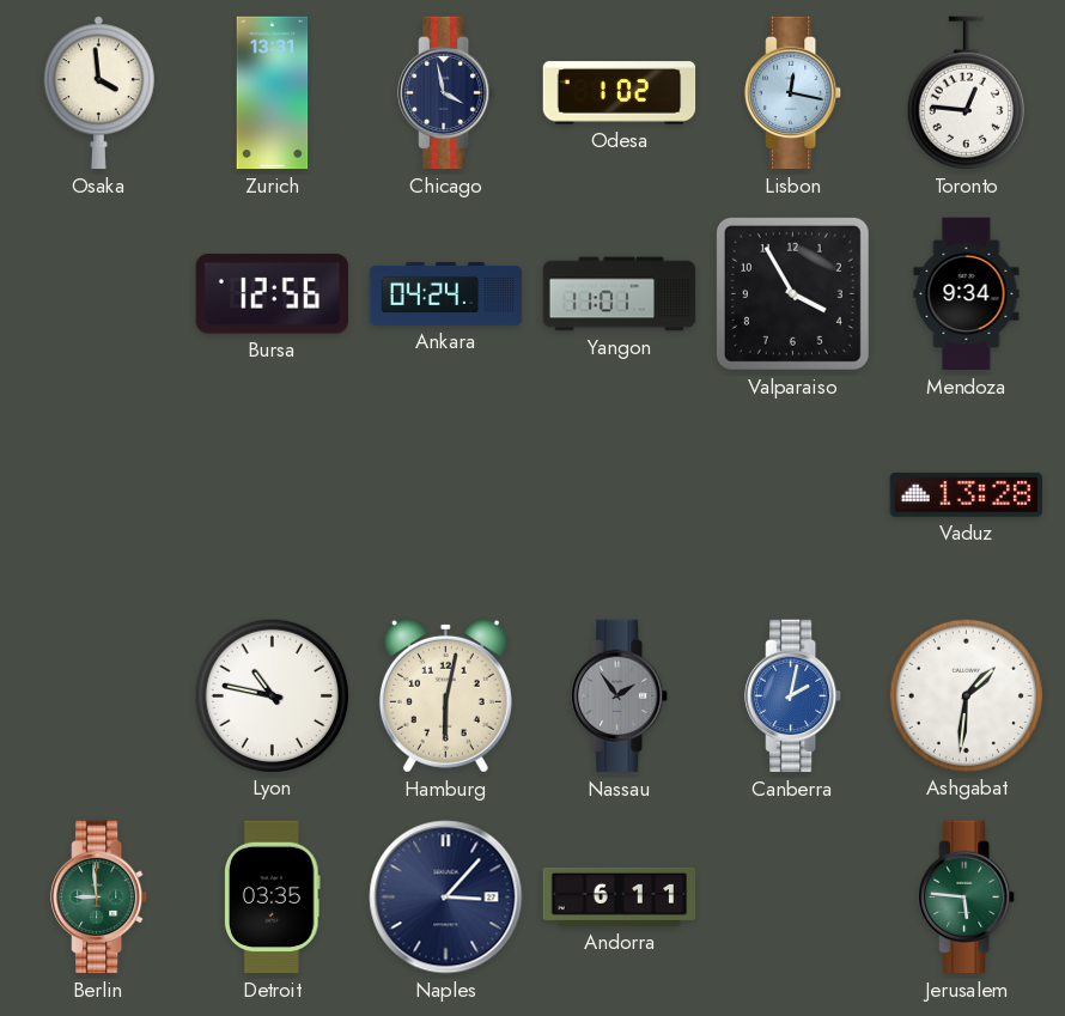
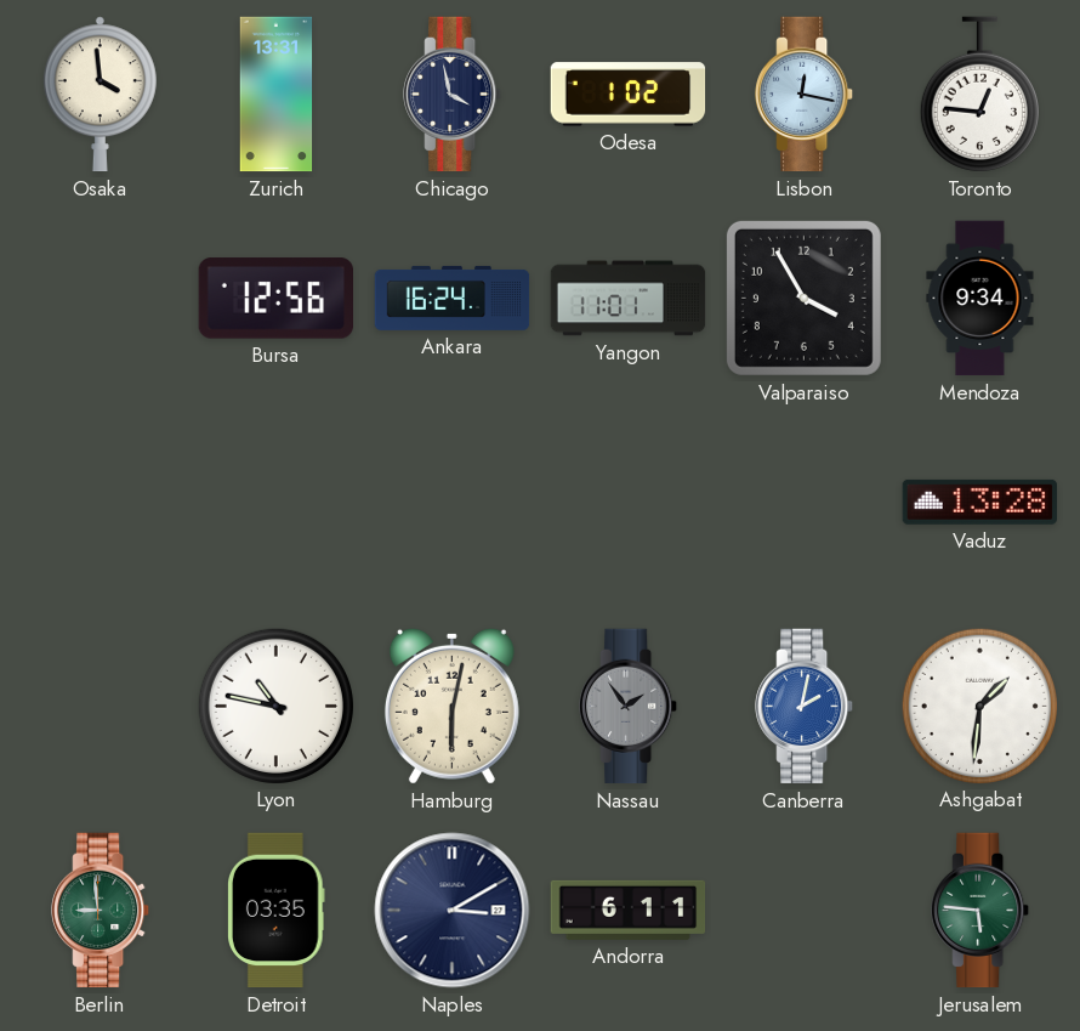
Ankara: 04:24 -> 16:24
Naples: 3:07 -> 3:10
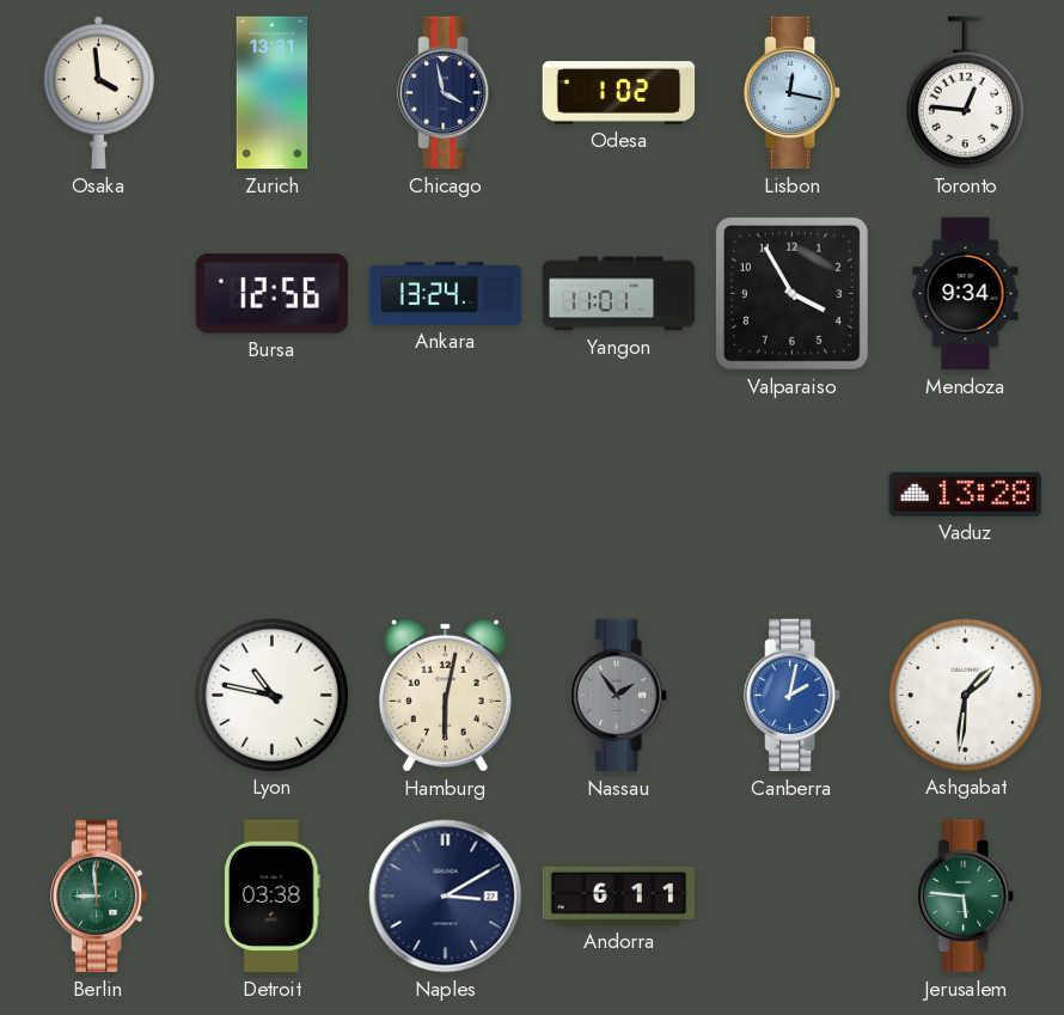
Ankara: 16:24 -> 13:24
Detroit: 03:35 -> 03:38
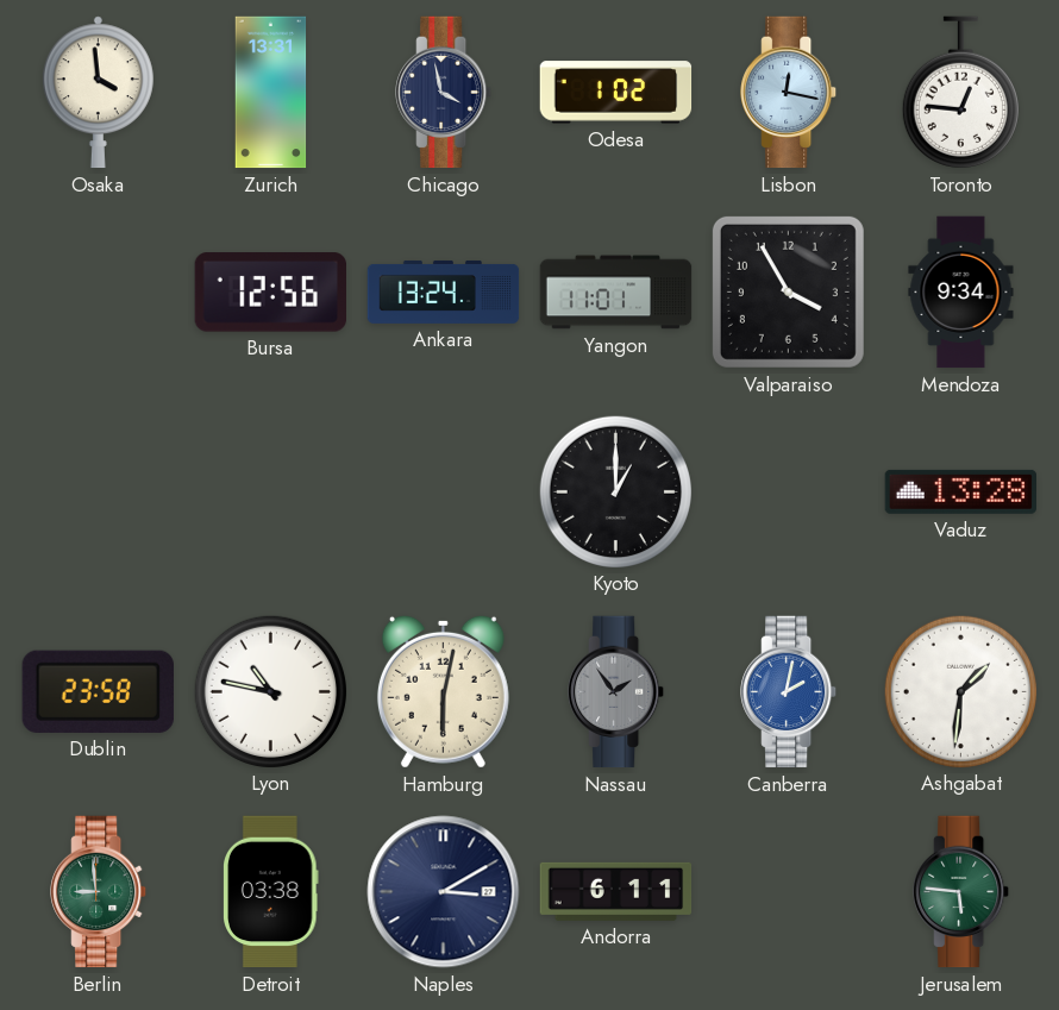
Kyoto: none -> 1:00
Dublin: none -> 23:58
